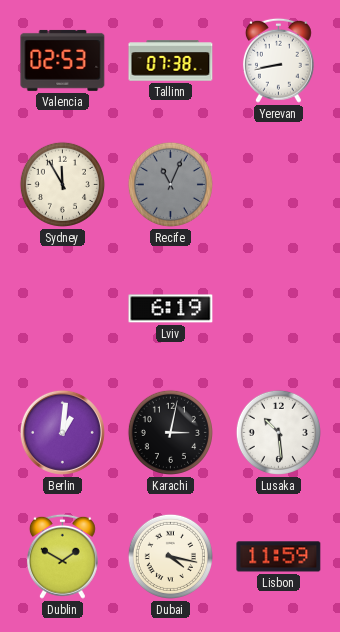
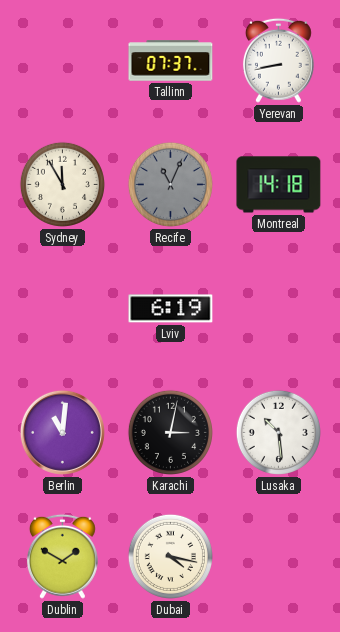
Valencia: 02:53 -> none
Tallinn: 07:38 -> 07:37
Montreal: none -> 14:18
Berlin: 1:01 -> 11:01
Lisbon: 11:59 -> none
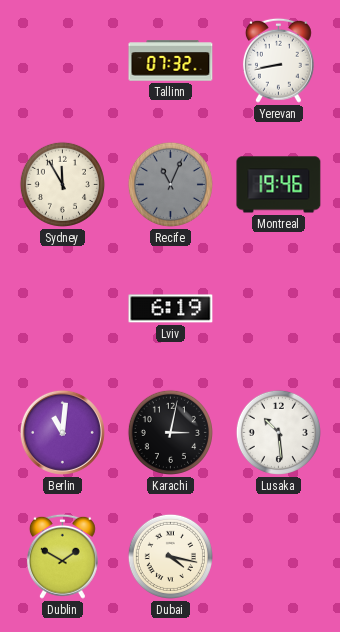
Tallinn: 07:37 -> 07:32
Montreal: 14:18 -> 19:46
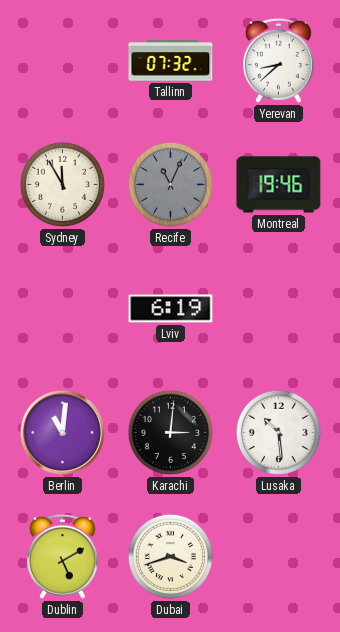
Yerevan: 8:43 -> 8:38
Karachi: 3:02 -> 3:01
Dublin: 1:50 -> 5:10
Dubai: 4:17 -> 3:42
